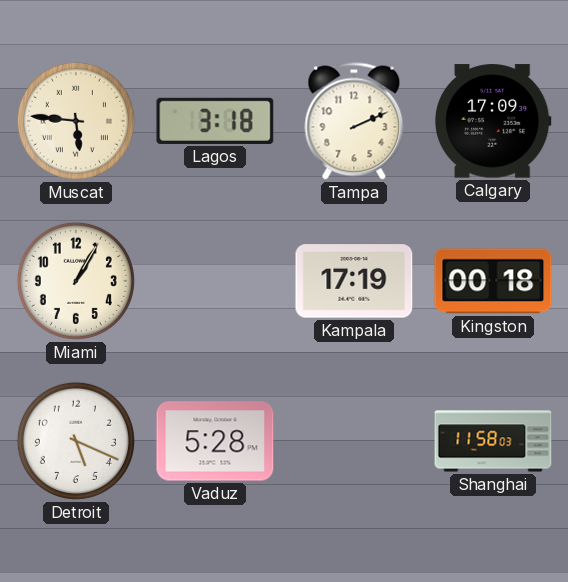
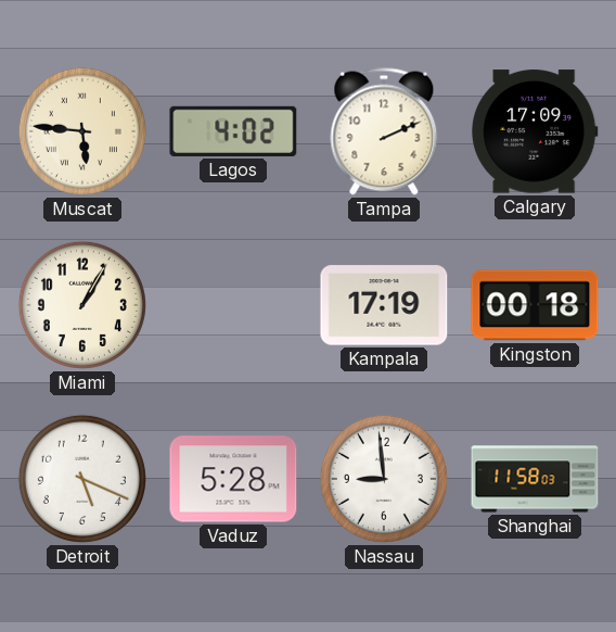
Lagos: 3:18 -> 4:02
Nassau: none -> 8:59
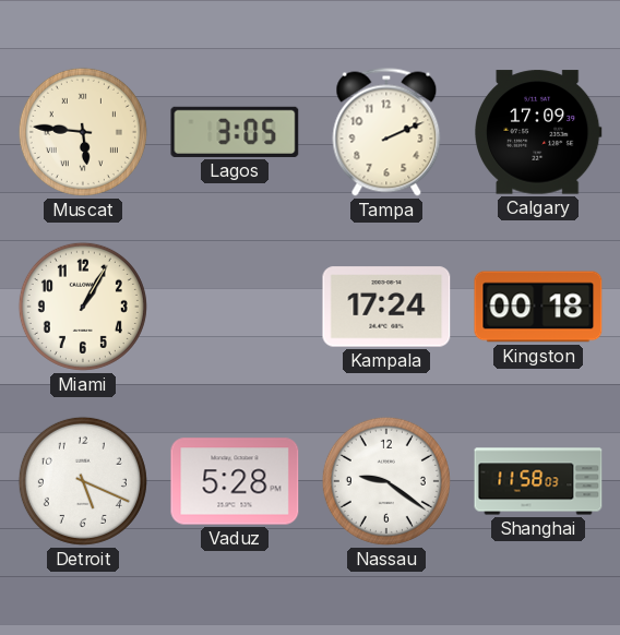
Lagos: 4:02 -> 3:05
Kampala: 17:19 -> 17:24
Nassau: 8:59 -> 9:21
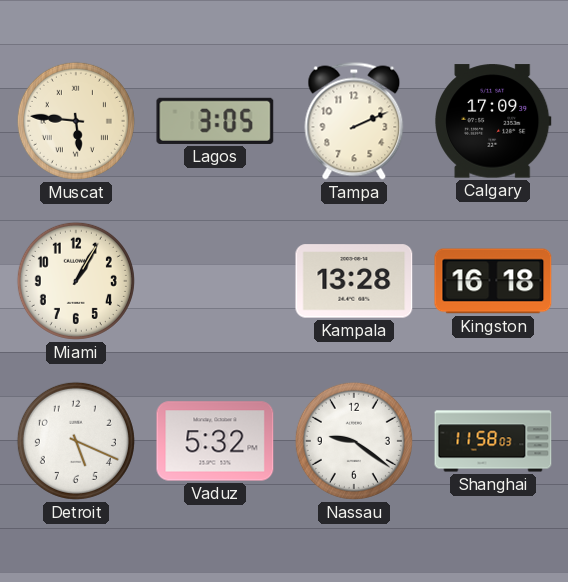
Kampala: 17:24 -> 13:28
Kingston: 00:18 -> 16:18
Vaduz: 5:28 -> 5:32
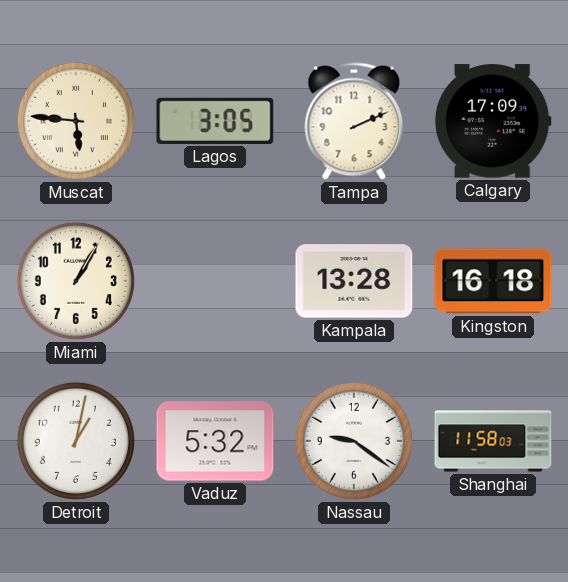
Detroit: 5:19 -> 1:02
